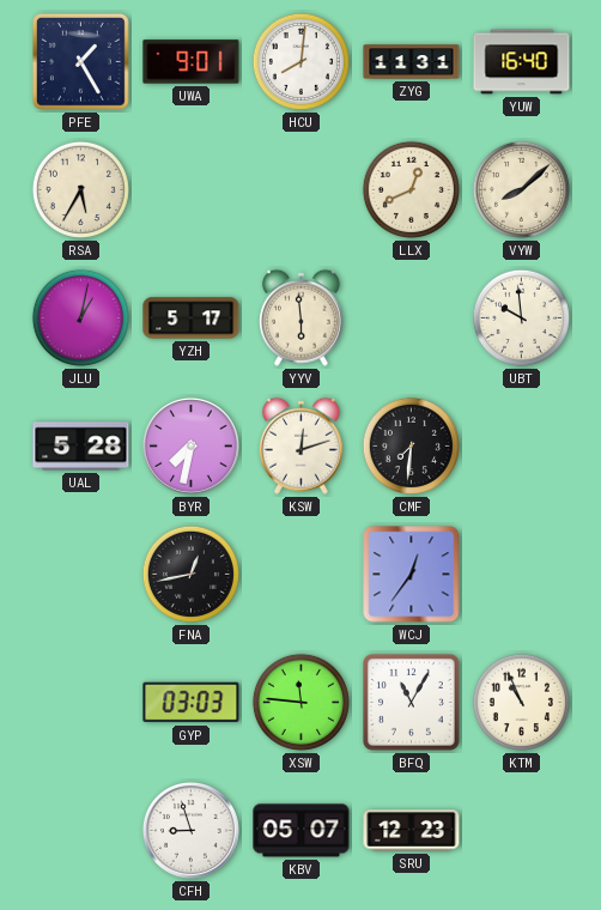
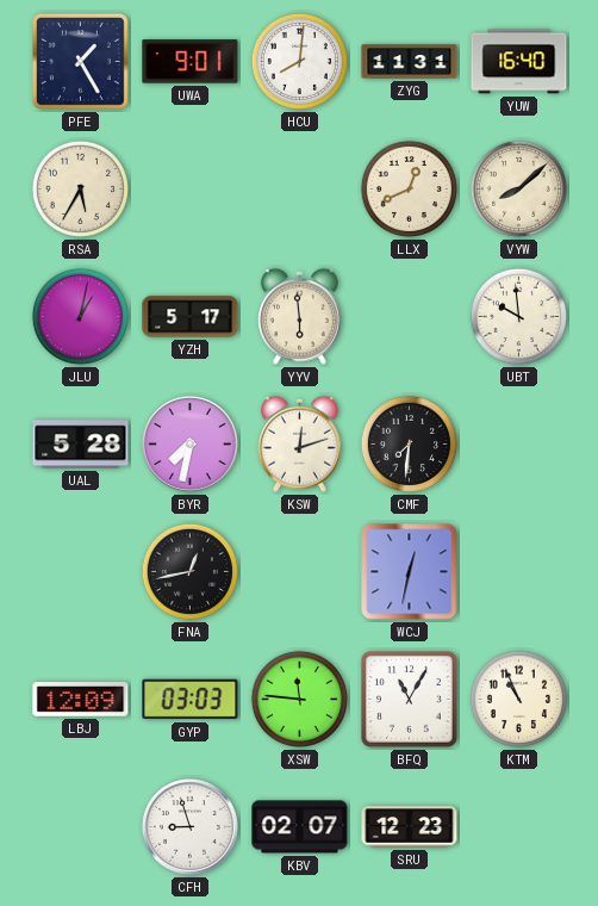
WCJ: 12:36 -> 12:32
LBJ: none -> 12:09
KBV: 05:07 -> 02:07
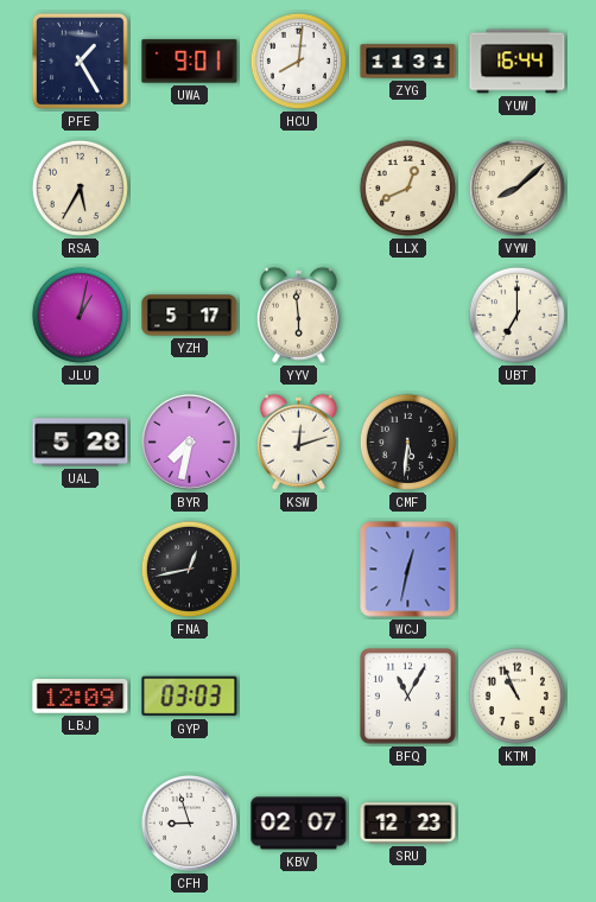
YUW: 16:40 -> 16:44
UBT: 9:59 -> 7:00
CMF: 7:31 -> 5:31
XSW: 11:46 -> none
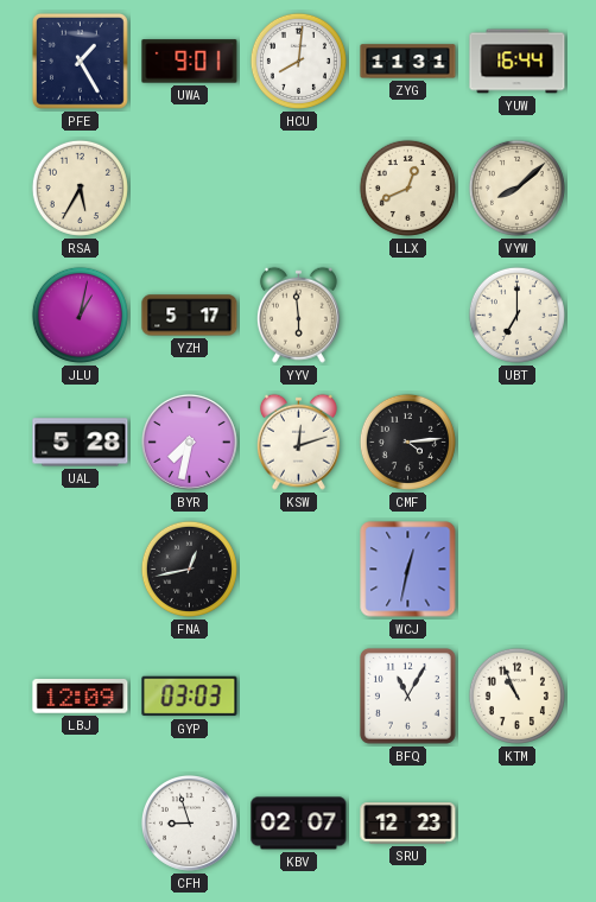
CMF: 5:31 -> 4:14
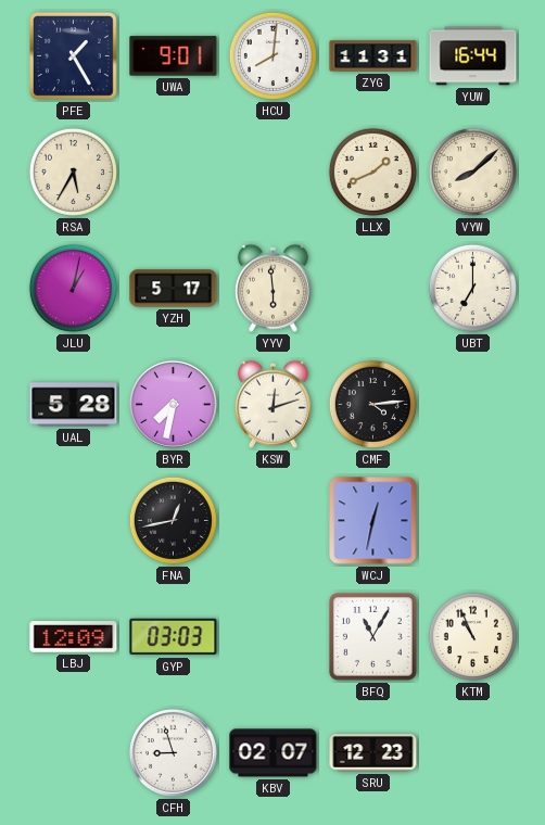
LLX: 12:41 -> 1:41
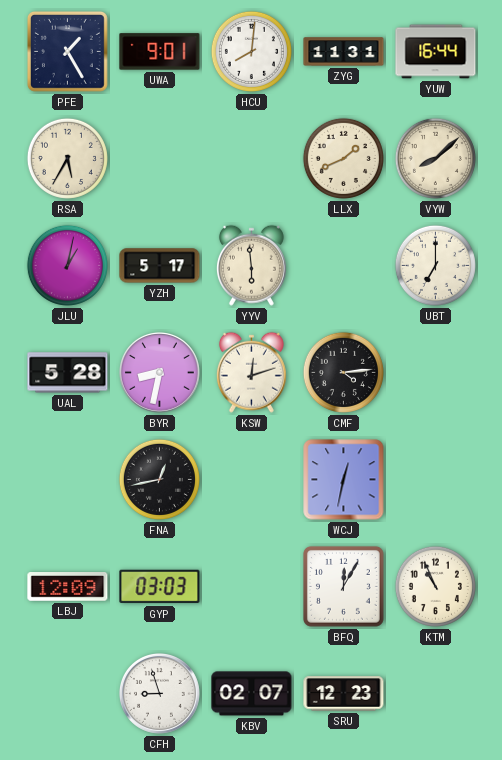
BYR: 7:32 -> 8:32
BFQ: 11:05 -> 12:05
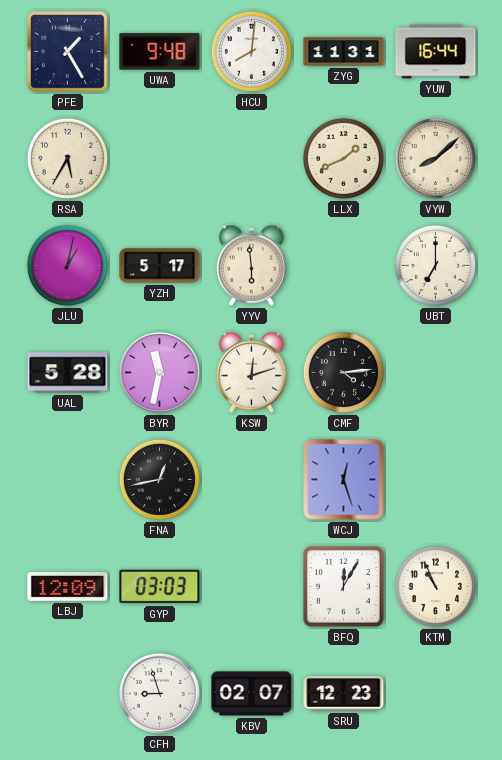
UWA: 9:01 -> 9:48
BYR: 8:32 -> 11:32
WCJ: 12:32 -> 12:27
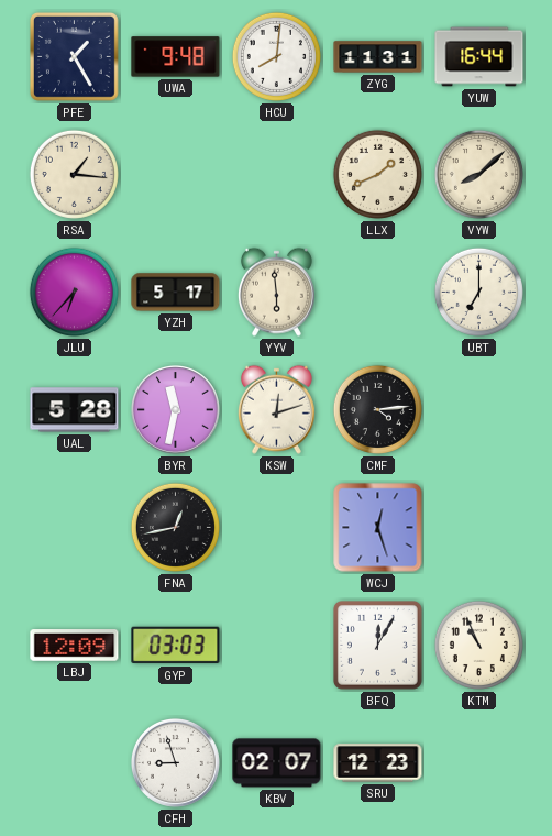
RSA: 5:35 -> 1:16
JLU: 1:02 -> 6:37
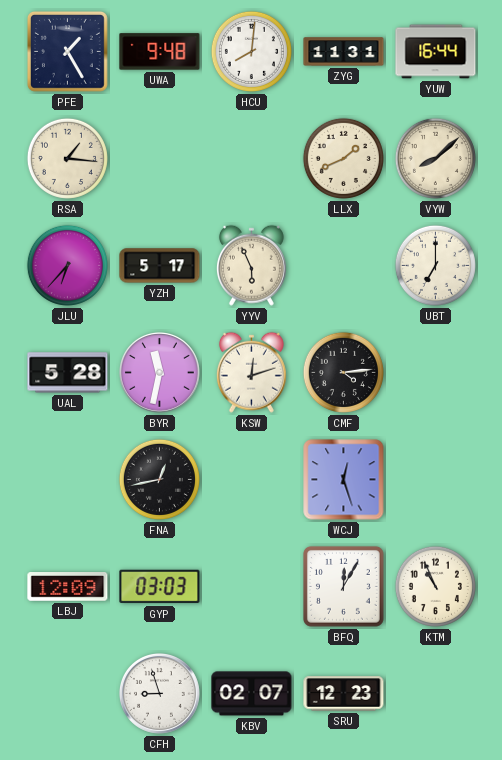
YYV: 5:59 -> 5:56
